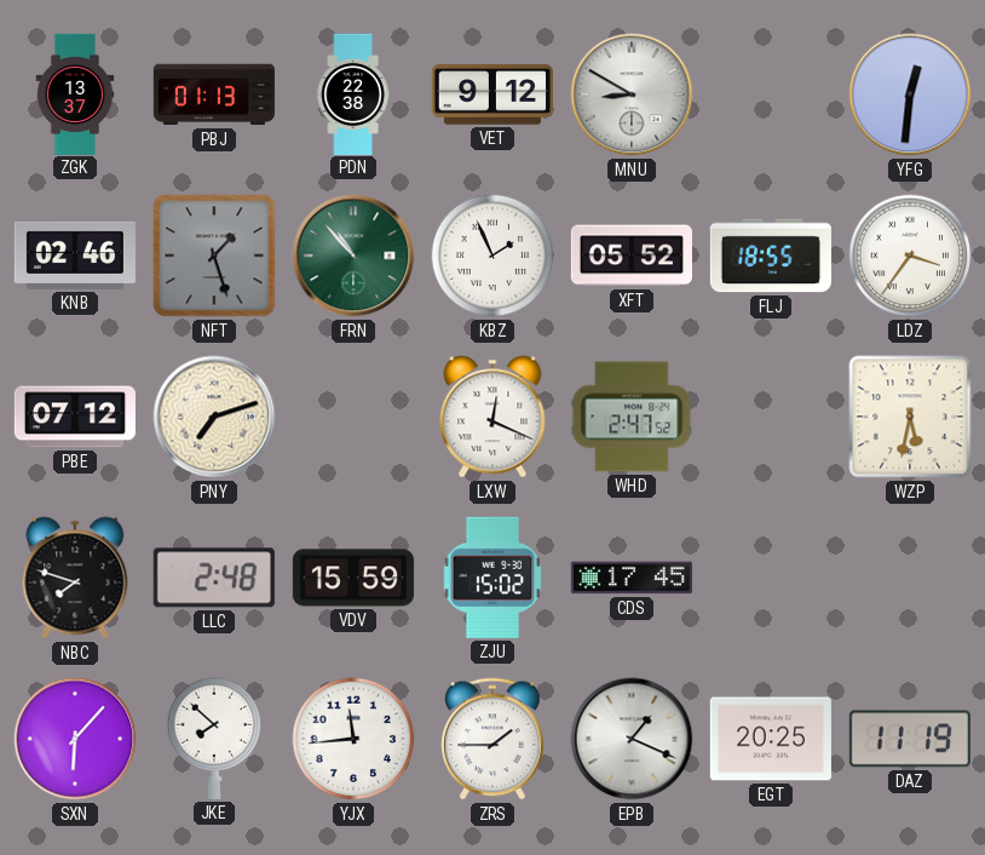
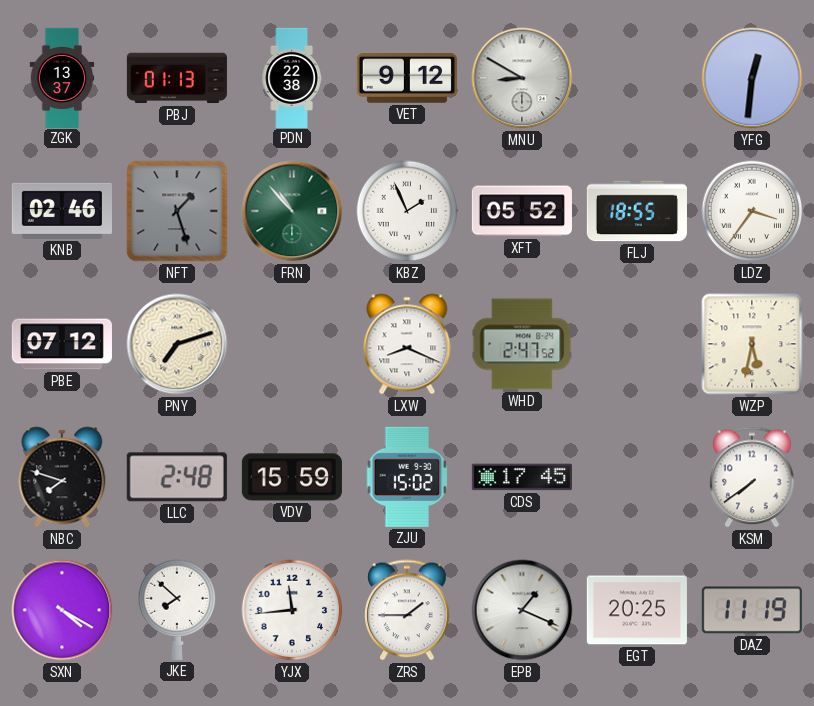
LXW: 12:19 -> 8:19
KSM: none -> 7:39
SXN: 6:07 -> 4:20
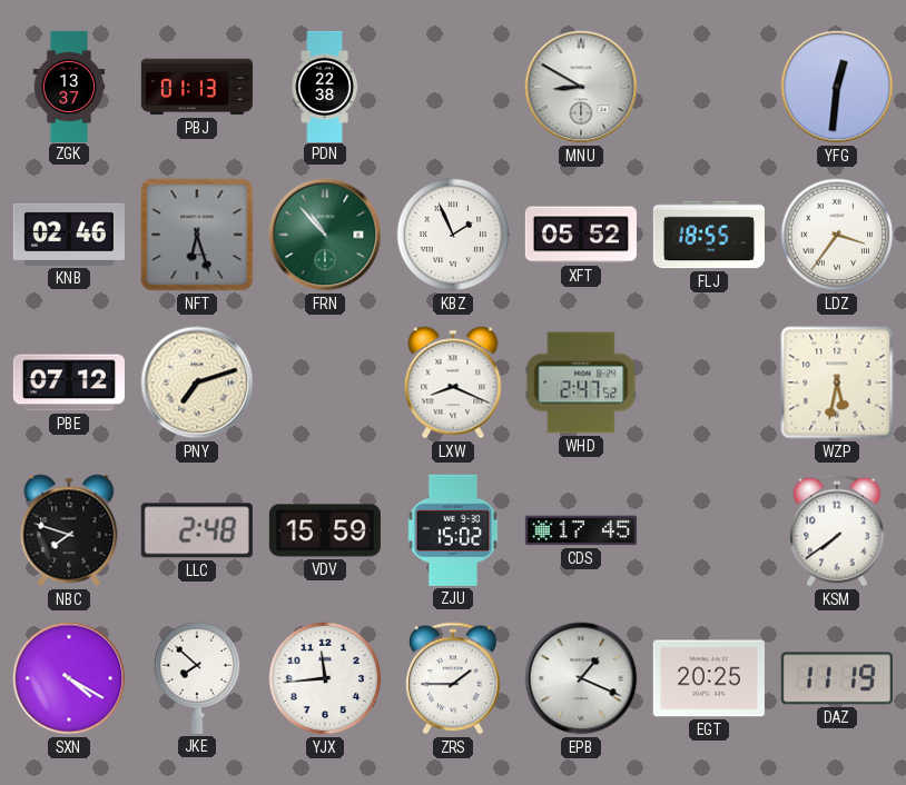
VET: 9:12 -> none
NFT: 1:27 -> 6:27
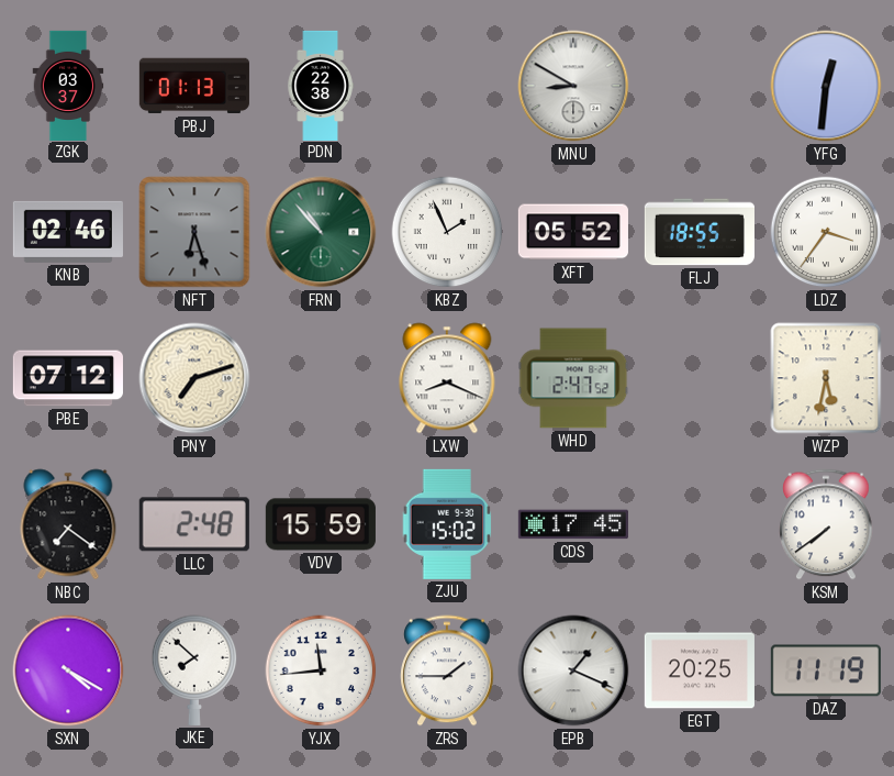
ZGK: 13:37 -> 03:37
NBC: 7:48 -> 7:21
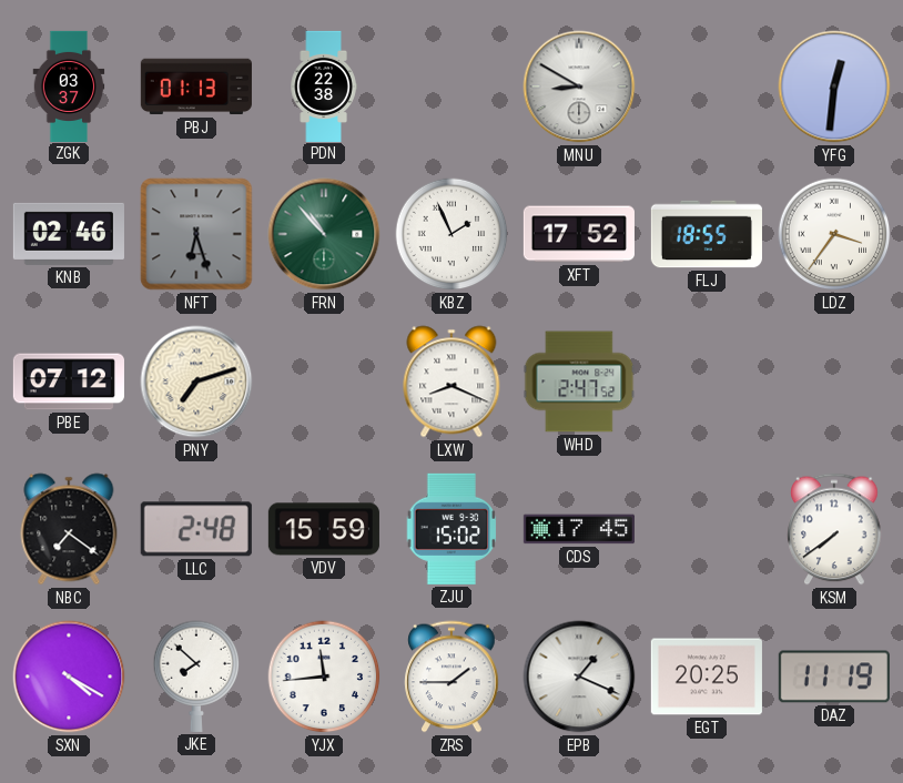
XFT: 05:52 -> 17:52
WZP: 5:32 -> none
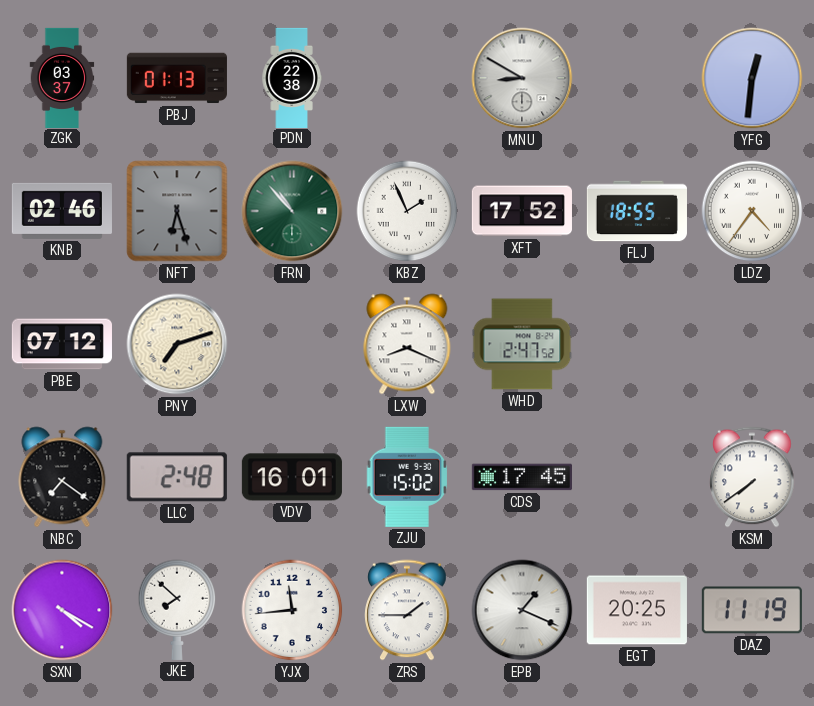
LDZ: 3:36 -> 4:36
VDV: 15:59 -> 16:01
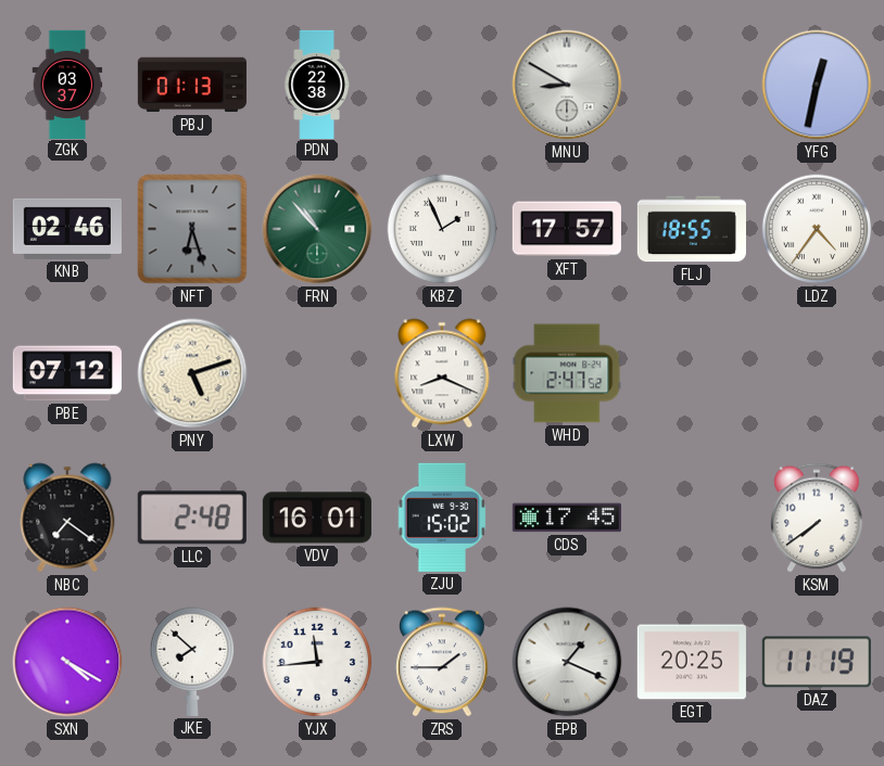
YFG: 12:31 -> 12:32
XFT: 17:52 -> 17:57
PNY: 7:12 -> 5:12
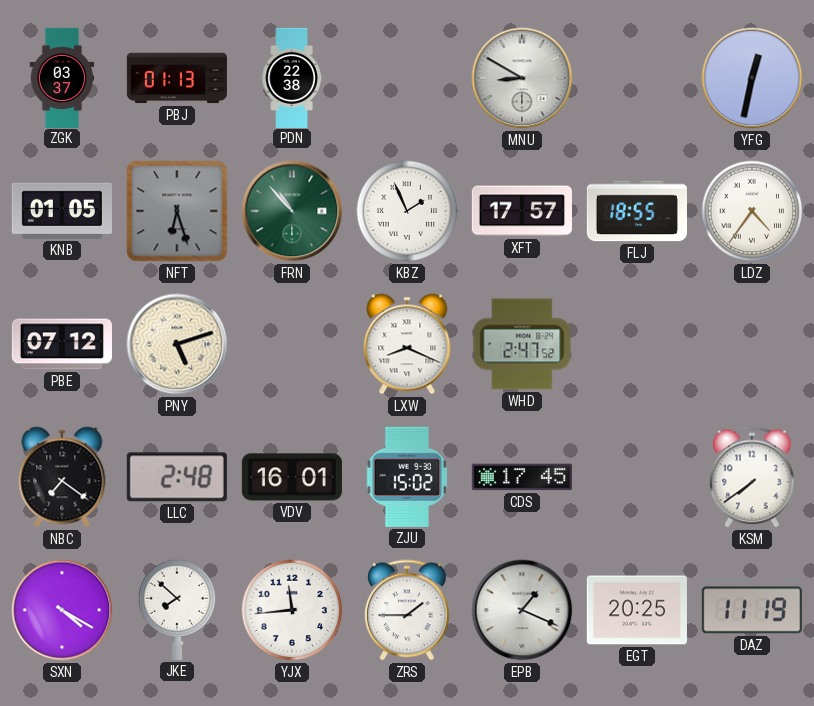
KNB: 02:46 -> 01:05
